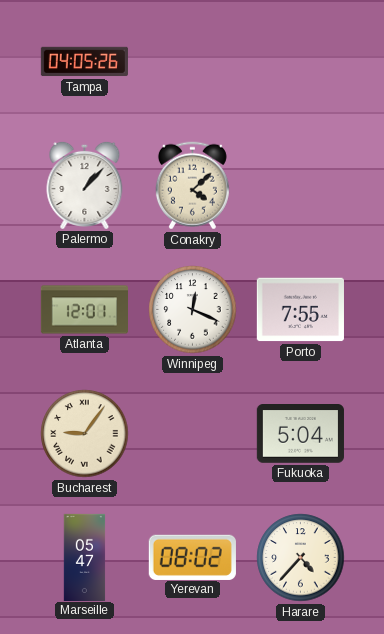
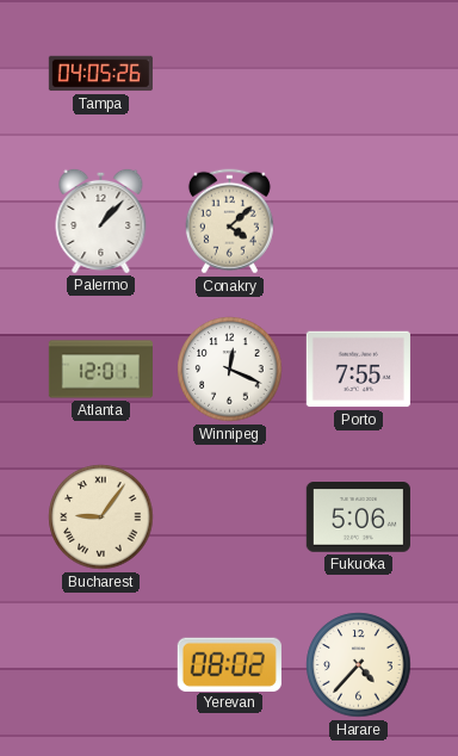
Fukuoka: 5:04 -> 5:06
Marseille: 05:47 -> none
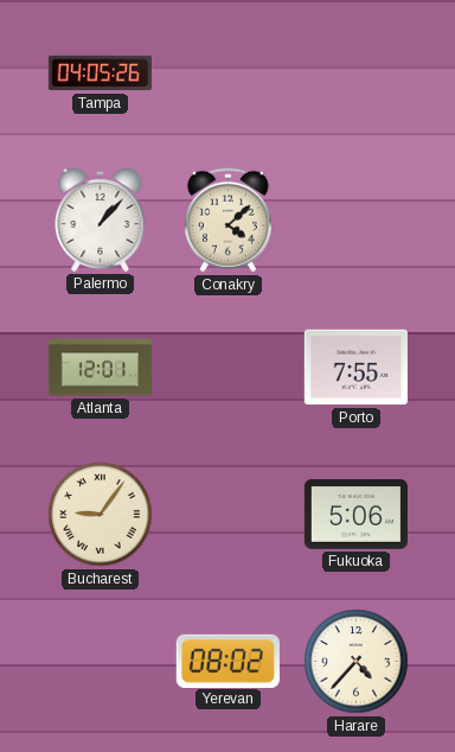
Winnipeg: 12:19 -> none
